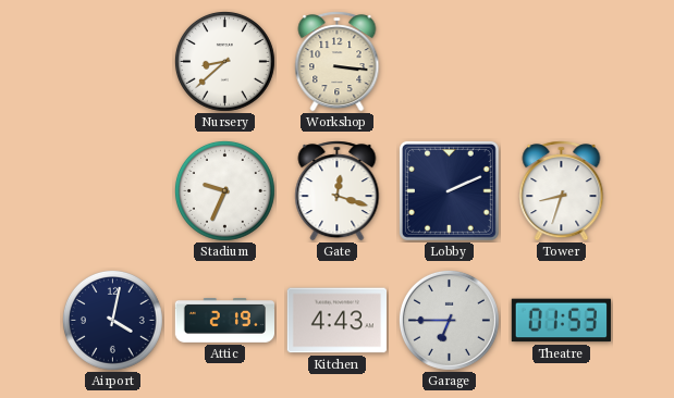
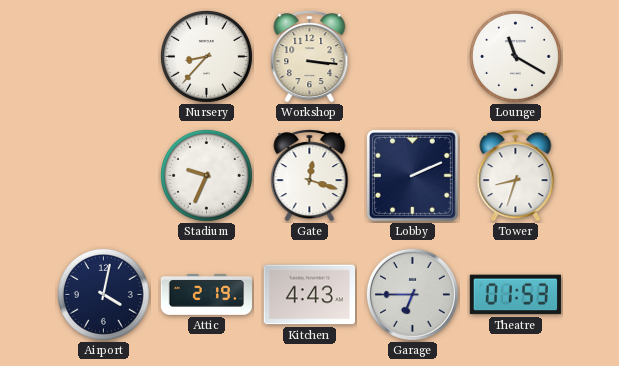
Nursery: 8:38 -> 8:37
Lounge: none -> 11:20
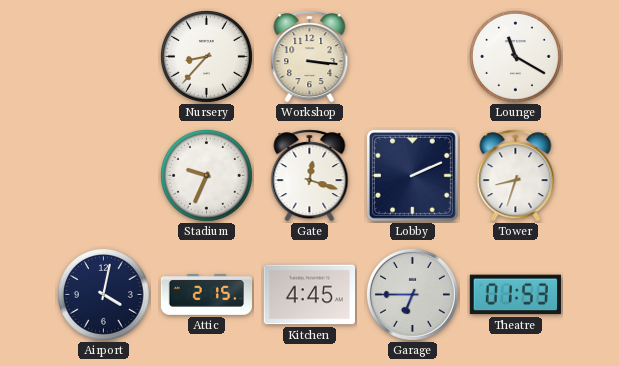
Attic: 2:19 -> 2:15
Kitchen: 4:43 -> 4:45
